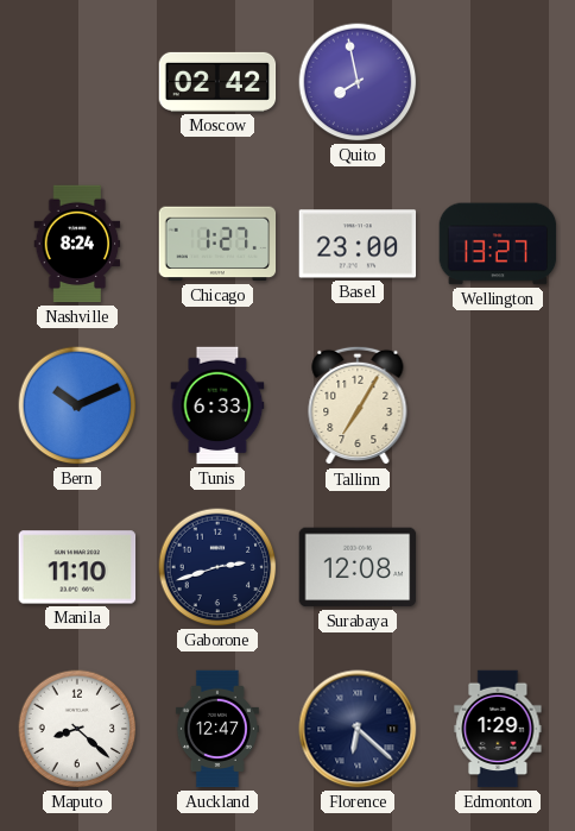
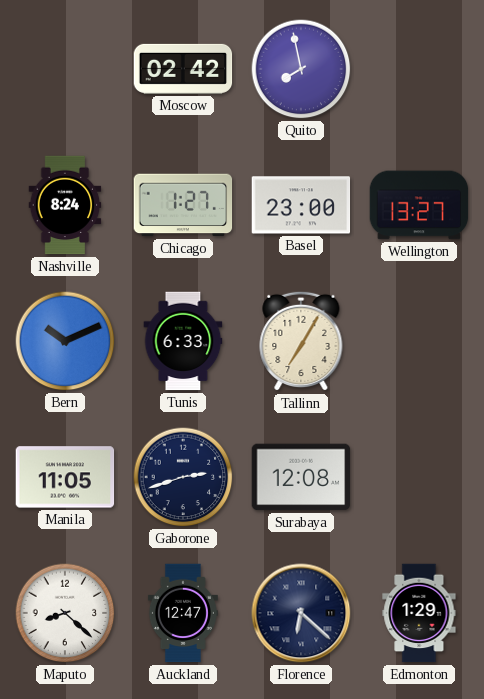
Manila: 11:10 -> 11:05
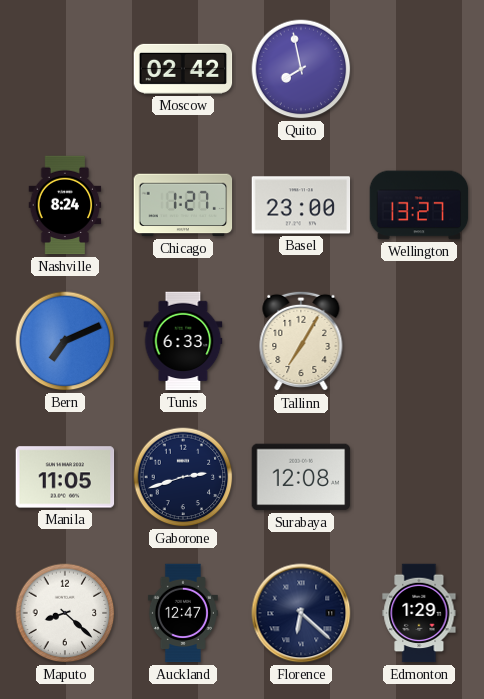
Bern: 10:11 -> 7:11
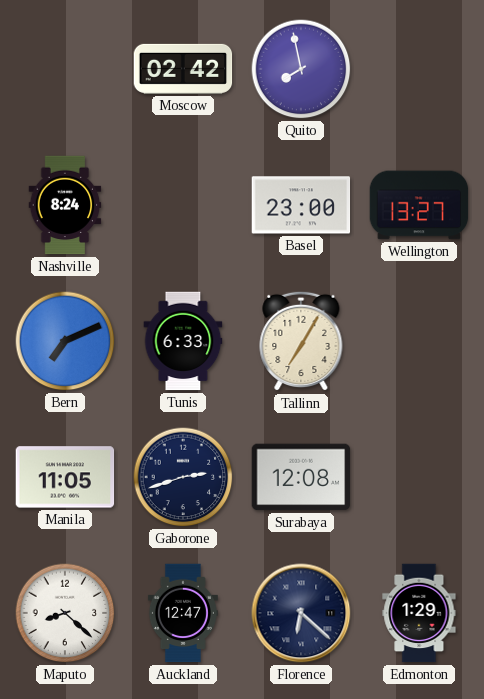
Chicago: 1:27 -> none
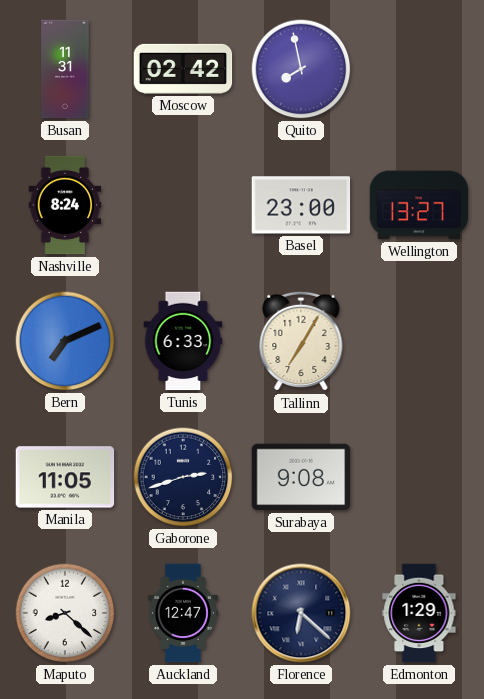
Busan: none -> 11:31
Surabaya: 12:08 -> 9:08
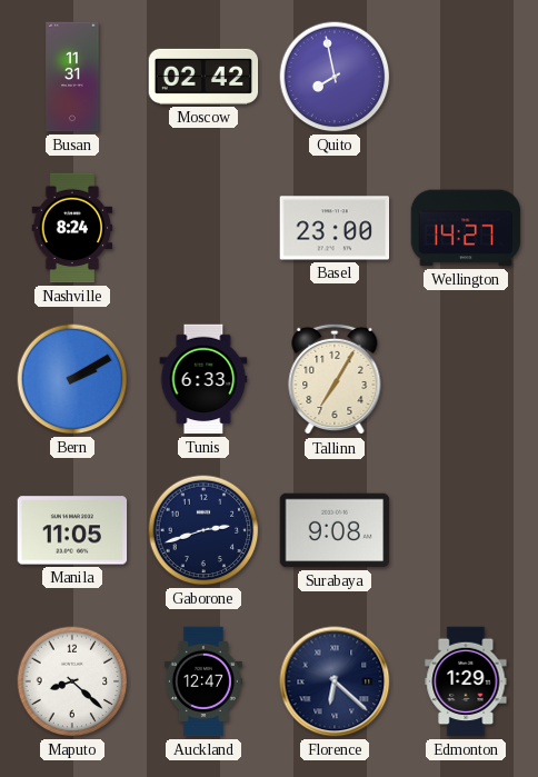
Wellington: 13:27 -> 14:27
Bern: 7:11 -> 2:10
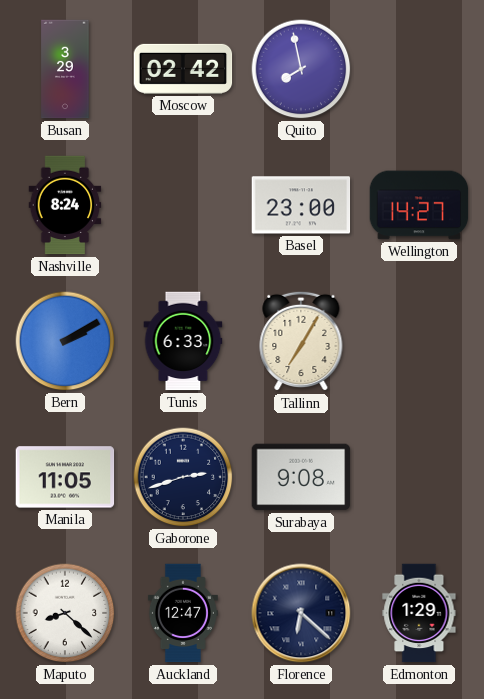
Busan: 11:31 -> 3:29
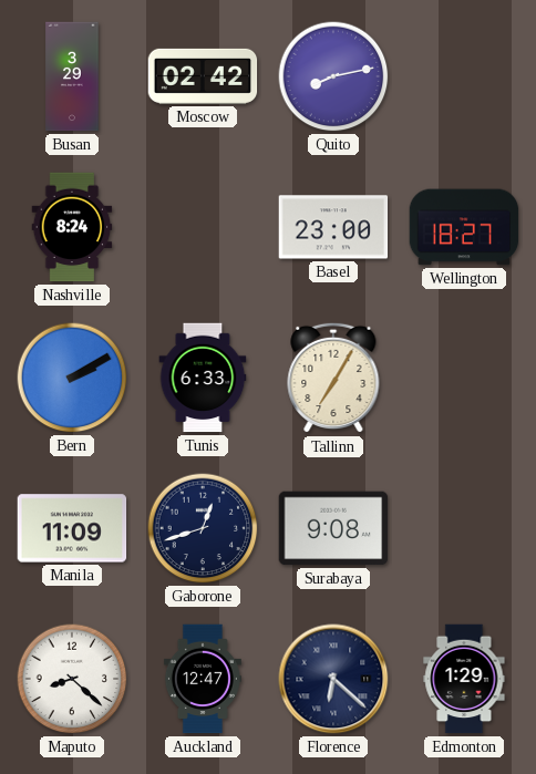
Quito: 7:58 -> 8:13
Wellington: 14:27 -> 18:27
Manila: 11:05 -> 11:09
Gaborone: 2:42 -> 12:42
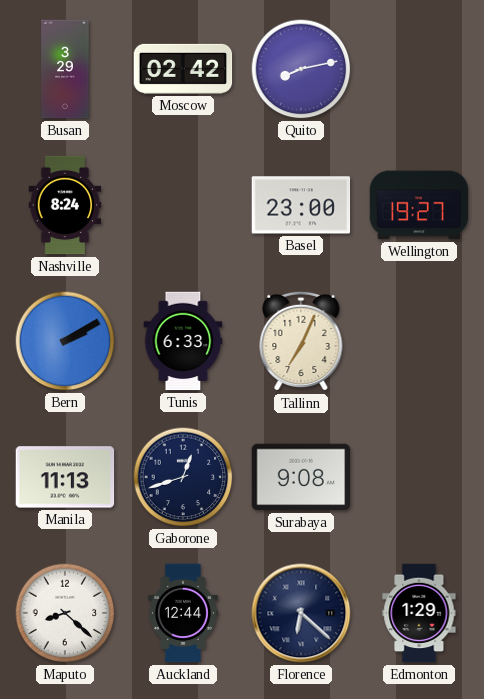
Wellington: 18:27 -> 19:27
Tallinn: 7:05 -> 7:04
Manila: 11:09 -> 11:13
Auckland: 12:47 -> 12:44
